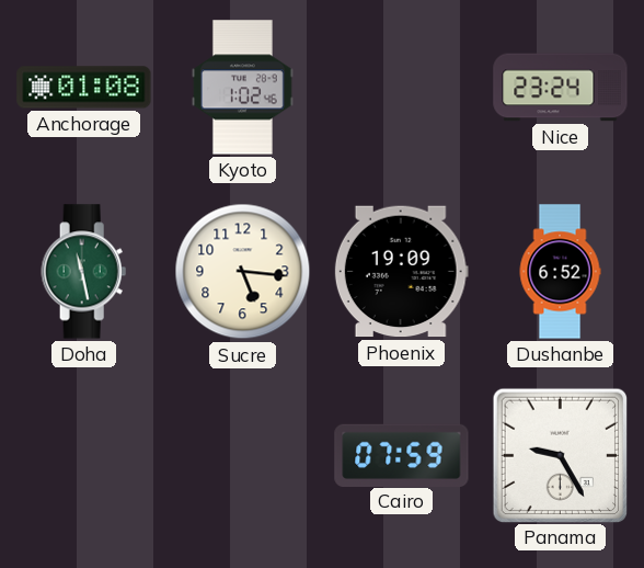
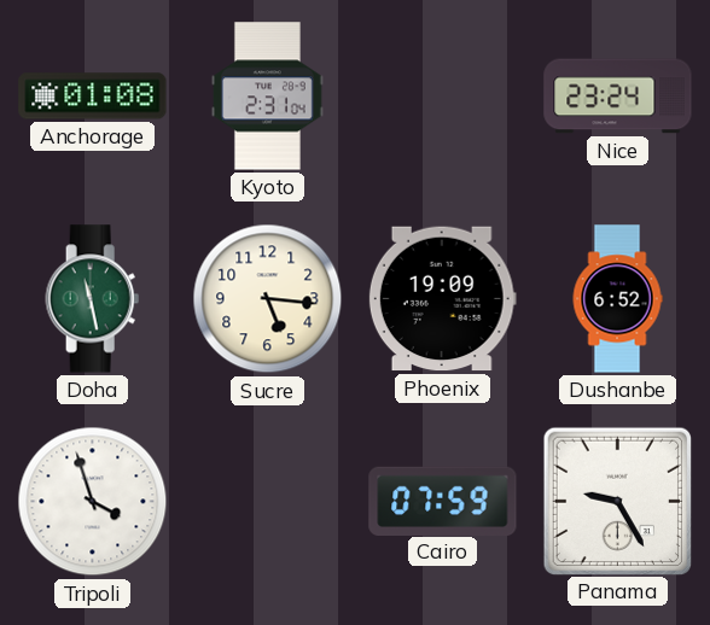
Kyoto: 1:02 -> 2:31
Tripoli: none -> 3:57
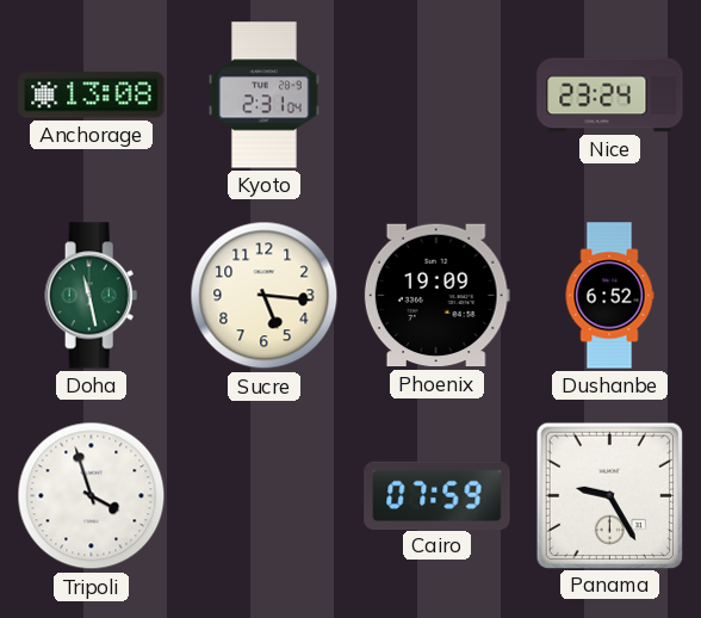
Anchorage: 01:08 -> 13:08
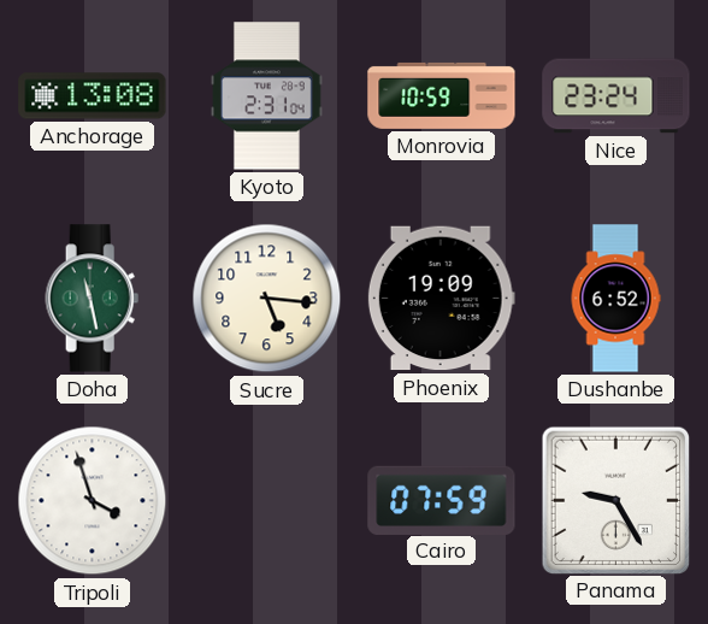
Monrovia: none -> 10:59
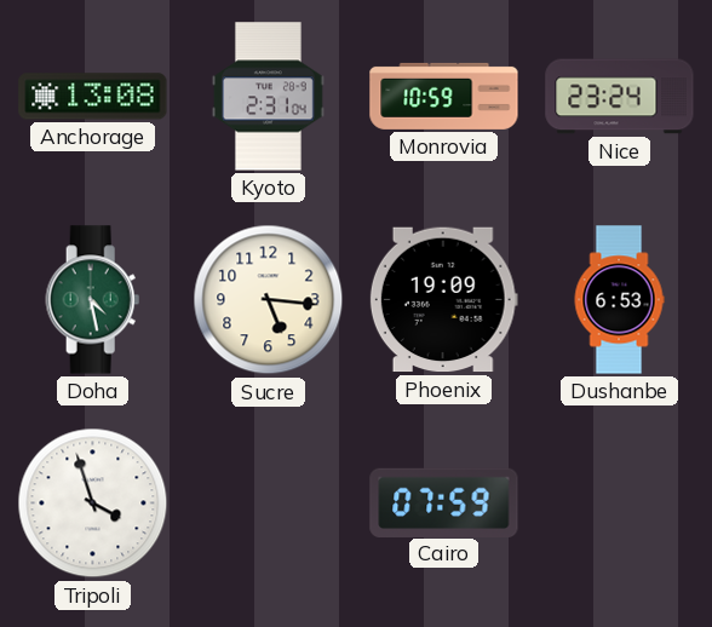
Doha: 11:28 -> 4:28
Dushanbe: 6:52 -> 6:53
Panama: 9:25 -> none
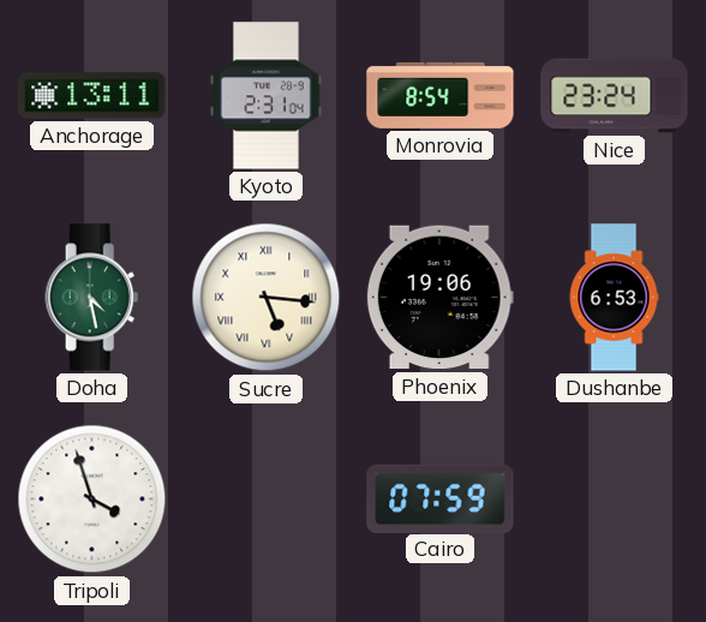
Anchorage: 13:08 -> 13:11
Monrovia: 10:59 -> 8:54
Sucre numerals: Arabic -> Roman
Phoenix: 19:09 -> 19:06
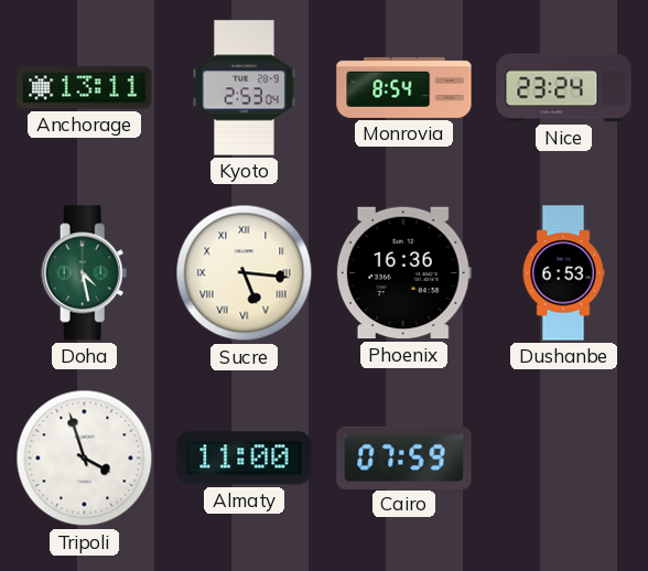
Kyoto: 2:31 -> 2:53
Phoenix: 19:06 -> 16:36
Almaty: none -> 11:00
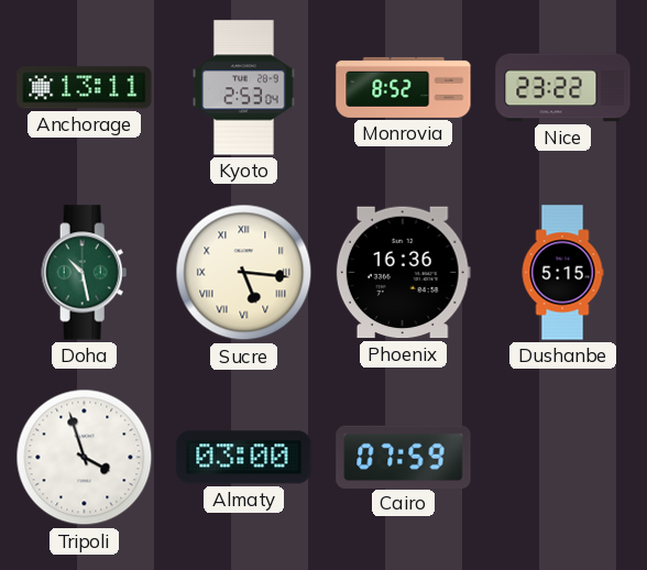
Monrovia: 8:54 -> 8:52
Nice: 23:24 -> 23:22
Doha: 4:28 -> 10:28
Dushanbe: 6:53 -> 5:15
Almaty: 11:00 -> 03:00
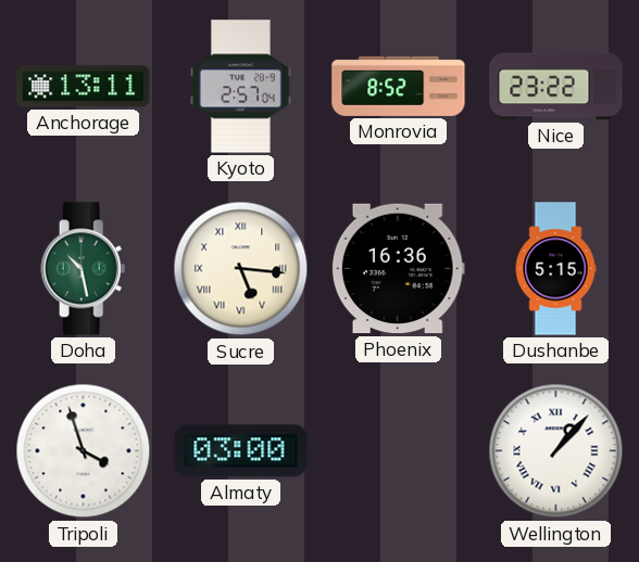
Kyoto: 2:53 -> 2:57
Cairo: 07:59 -> none
Wellington: none -> 1:07
